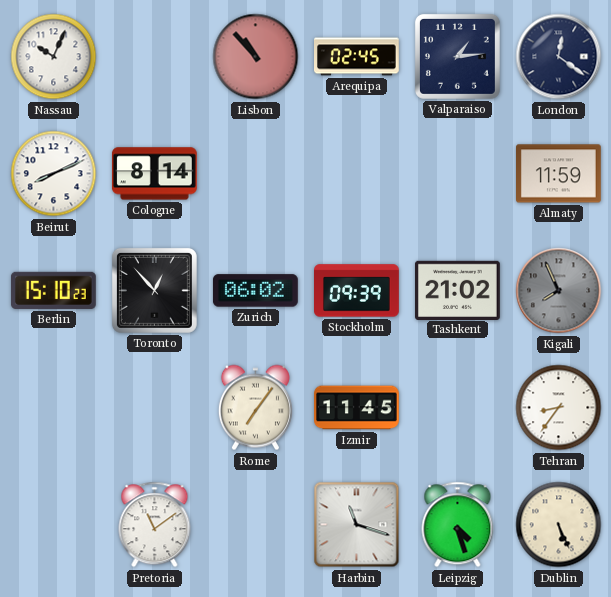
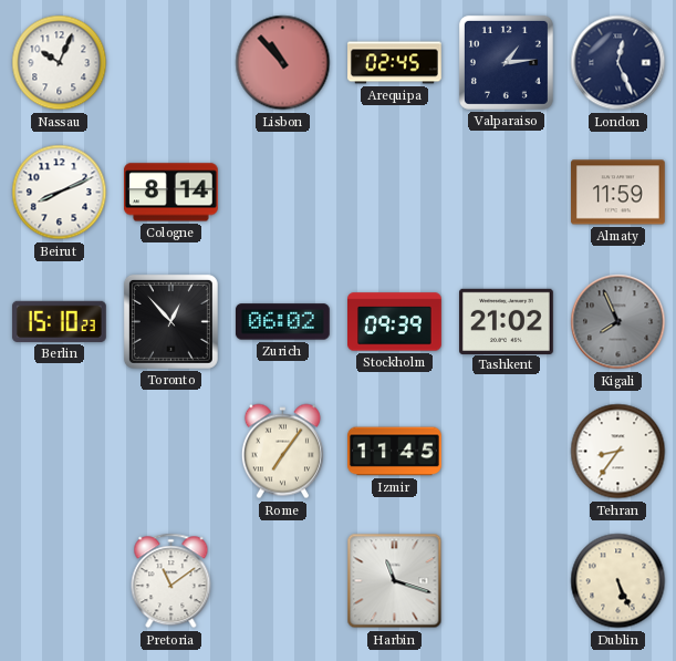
London: 12:21 -> 12:26
Leipzig: 4:27 -> none
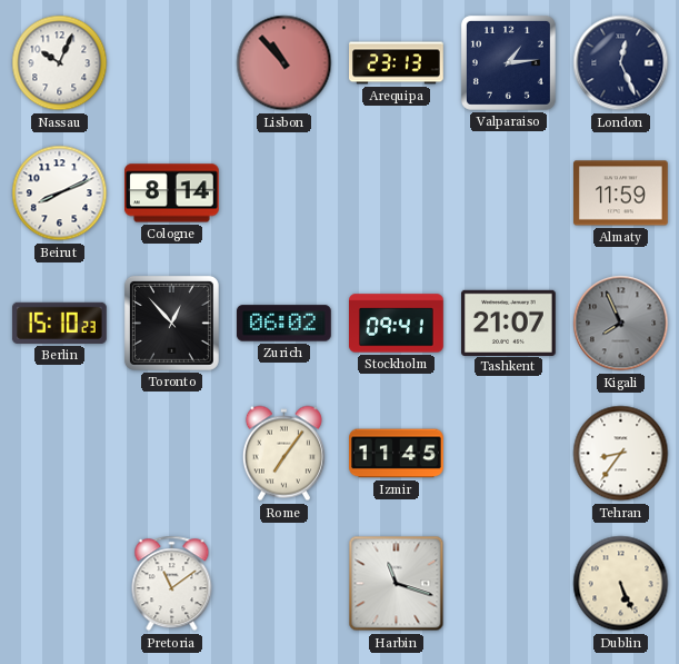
Arequipa: 02:45 -> 23:13
Stockholm: 09:39 -> 09:41
Tashkent: 21:02 -> 21:07
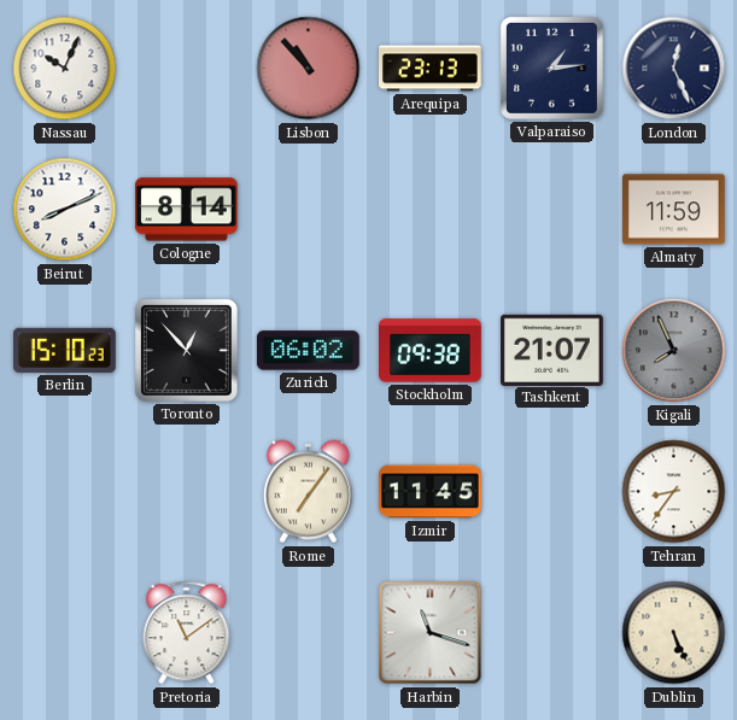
Stockholm: 09:41 -> 09:38
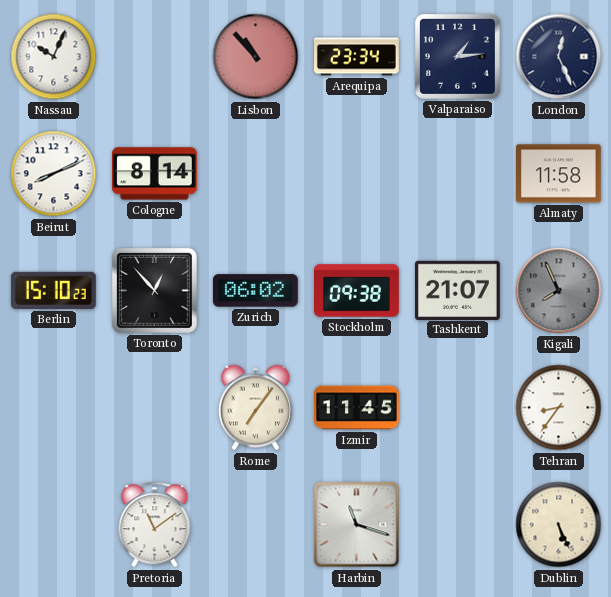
Arequipa: 23:13 -> 23:34
Almaty: 11:59 -> 11:58
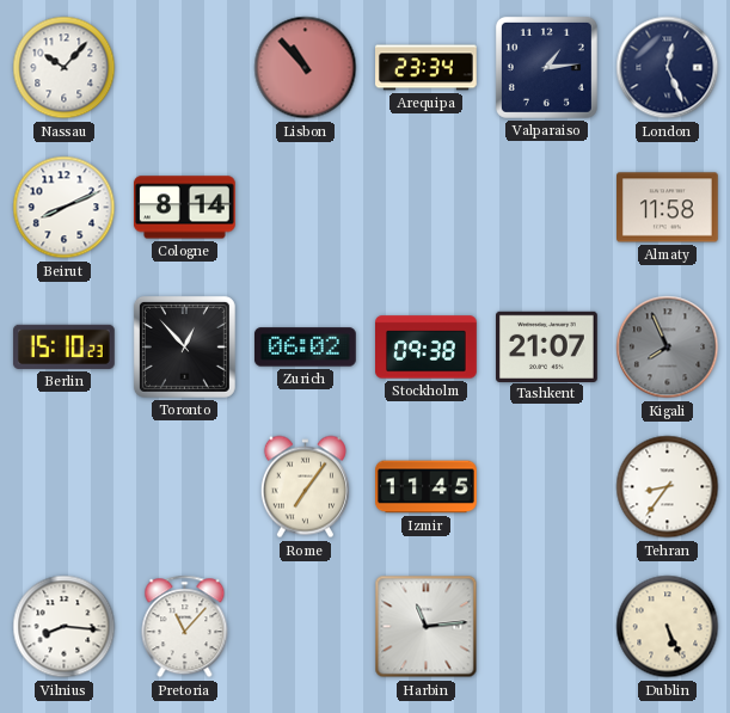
Nassau: 10:04 -> 10:07
Vilnius: none -> 8:16
Pretoria: 11:09 -> 11:07
Harbin: 11:18 -> 11:14
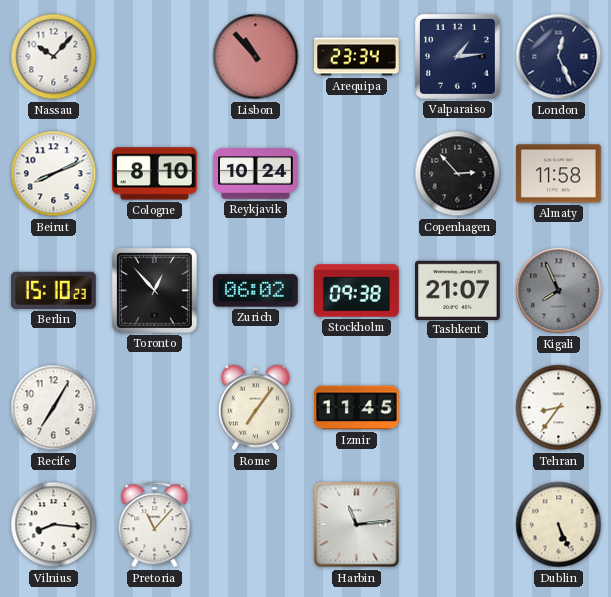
Cologne: 8:14 -> 8:10
Reykjavik: none -> 10:24
Copenhagen: none -> 2:53
Recife: none -> 7:05
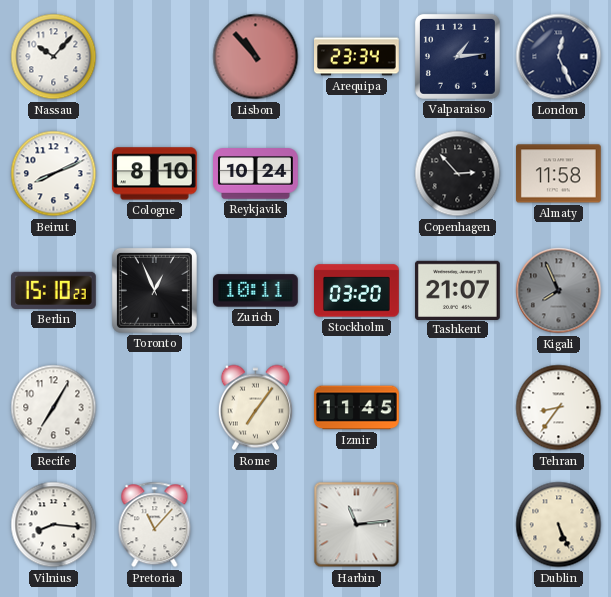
Toronto: 12:53 -> 12:56
Zurich: 06:02 -> 10:11
Stockholm: 09:38 -> 03:20
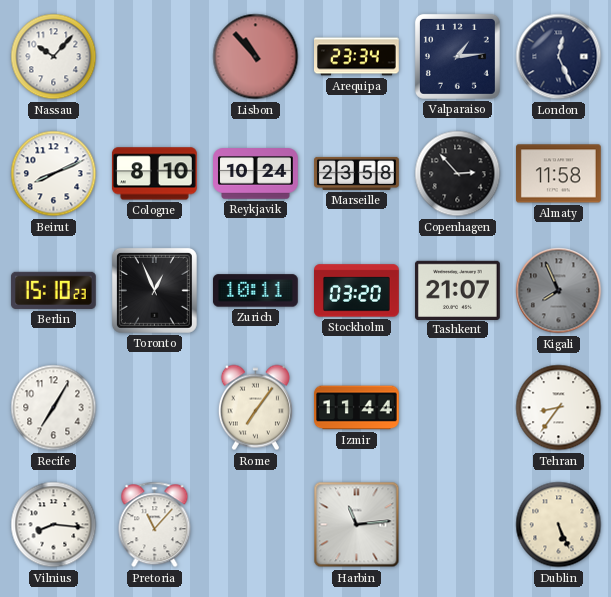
Marseille: none -> 23:58
Izmir: 11:45 -> 11:44
